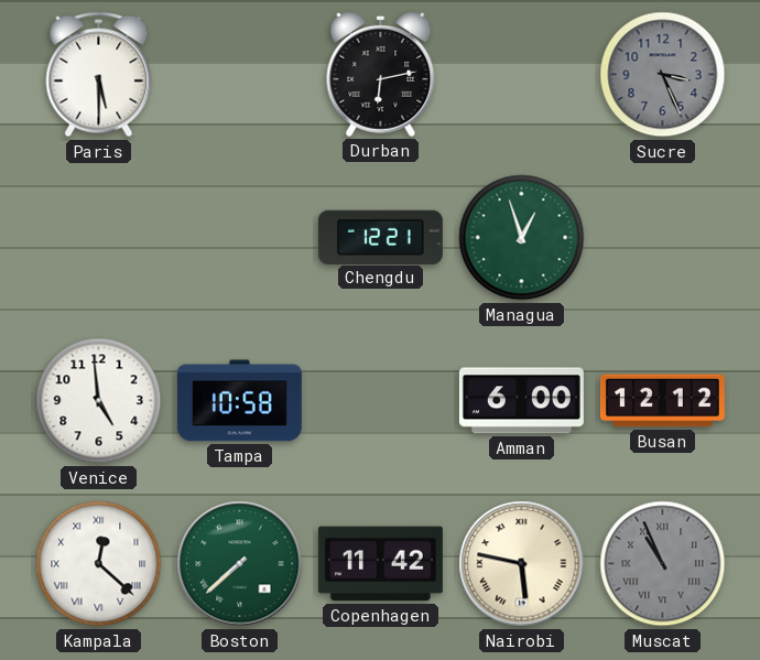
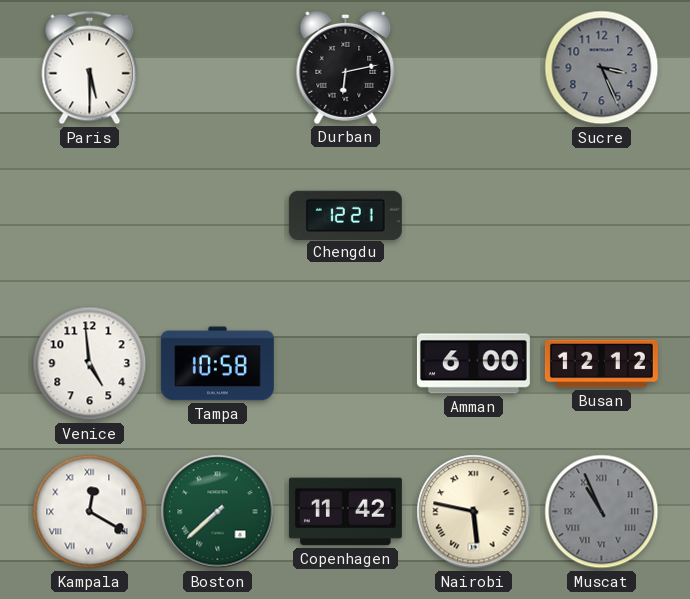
Managua: 12:57 -> none
Kampala: 12:22 -> 12:20
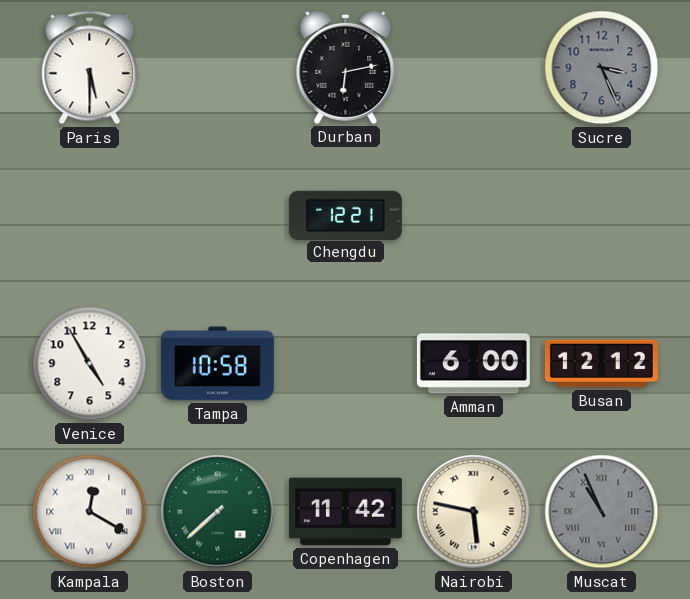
Venice: 4:59 -> 4:55
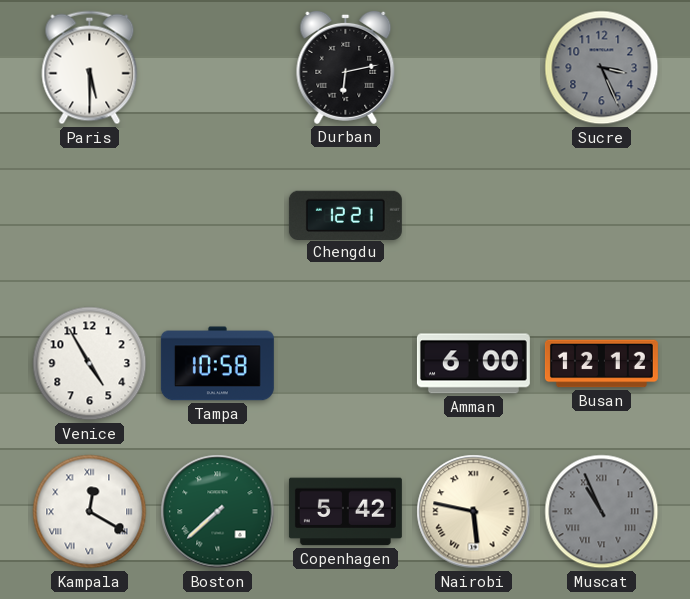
Copenhagen: 11:42 -> 5:42
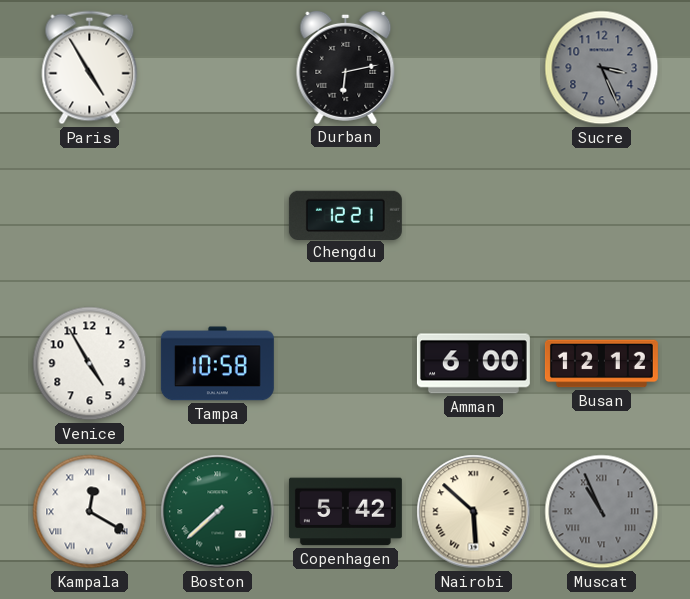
Paris: 5:30 -> 4:55
Nairobi: 5:47 -> 5:52
